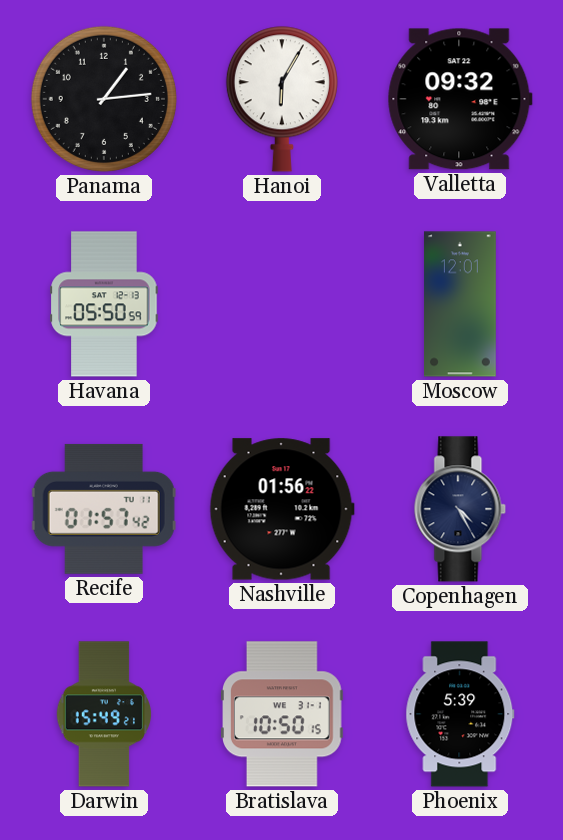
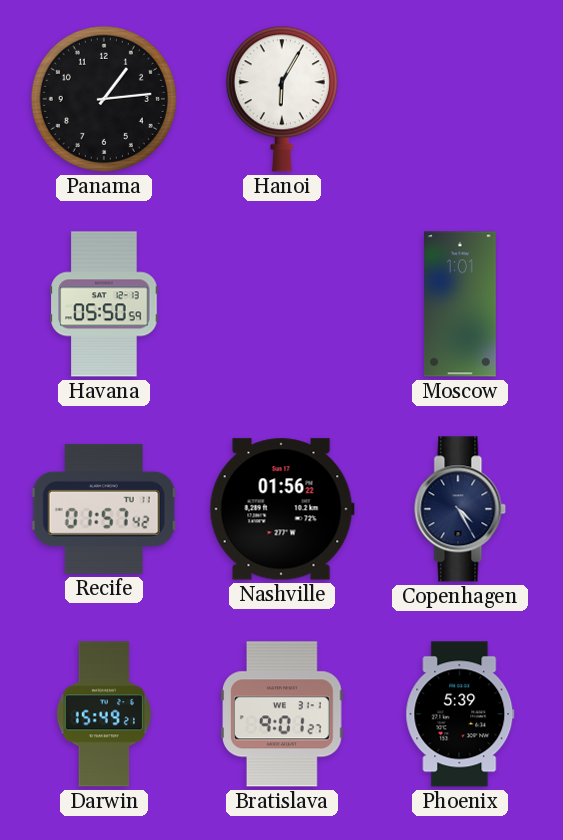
Valletta: 09:32 -> none
Moscow: 12:01 -> 1:01
Bratislava: 10:50 -> 9:01
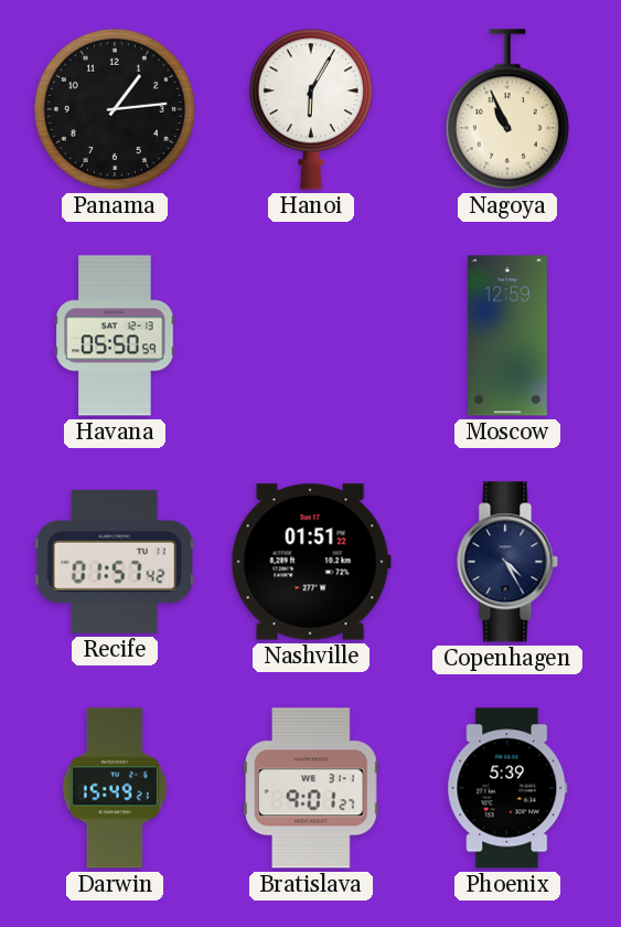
Nagoya: none -> 10:56
Moscow: 1:01 -> 12:59
Nashville: 01:56 -> 01:51
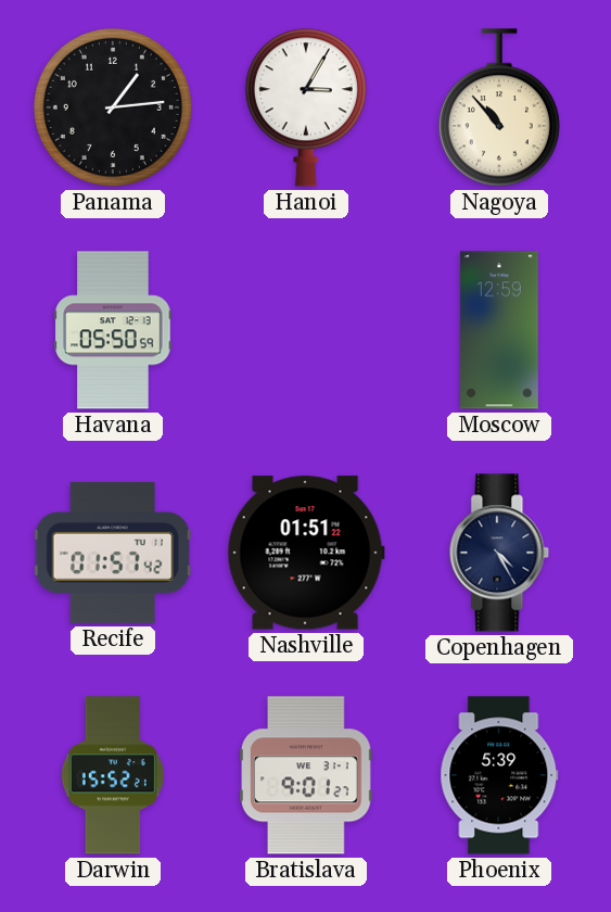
Hanoi: 6:05 -> 3:05
Nagoya: 10:56 -> 10:53
Darwin: 15:49 -> 15:52
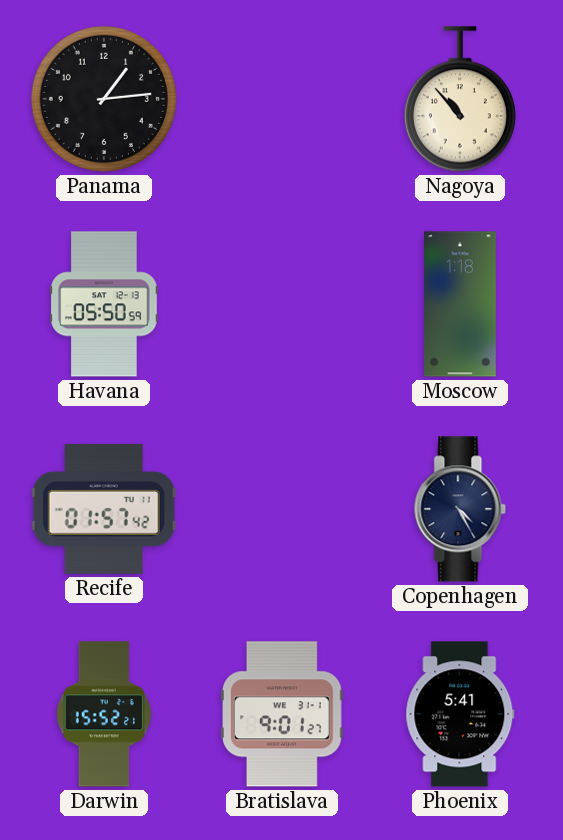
Hanoi: 3:05 -> none
Moscow: 12:59 -> 1:18
Nashville: 01:51 -> none
Phoenix: 5:39 -> 5:41
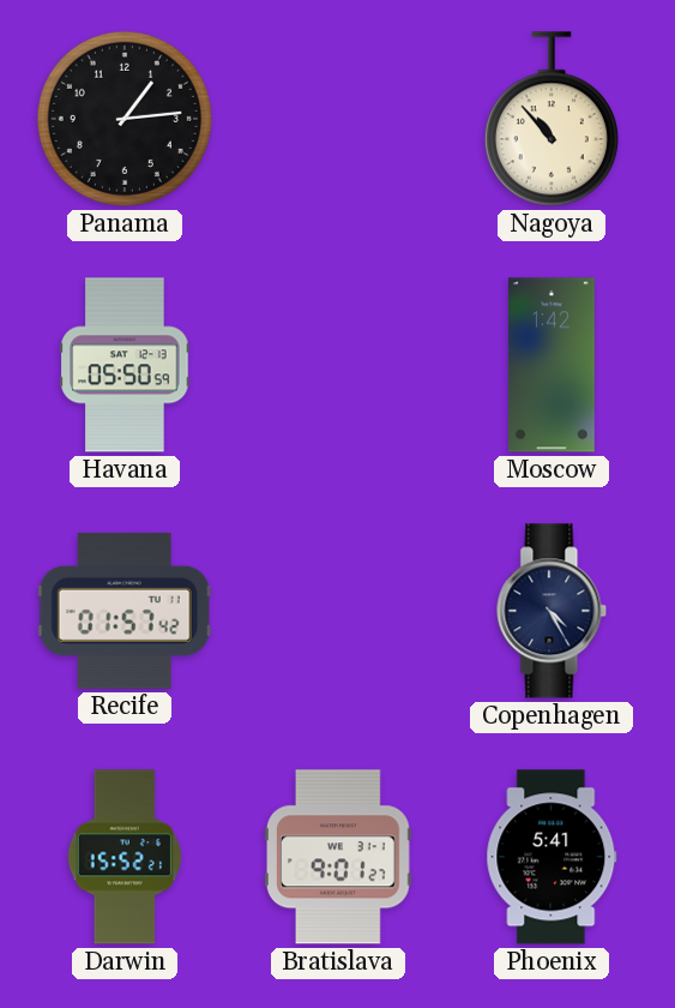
Moscow: 1:18 -> 1:42
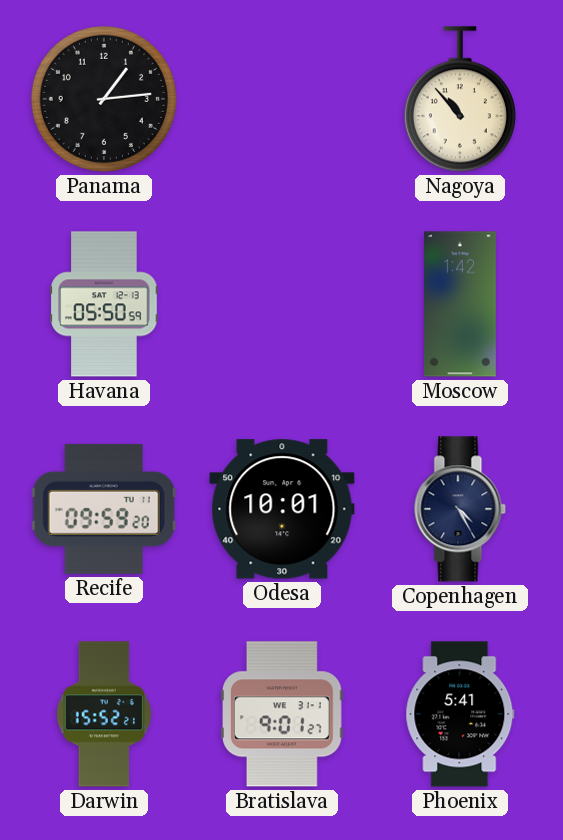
Recife: 01:57 -> 09:59
Odesa: none -> 10:01
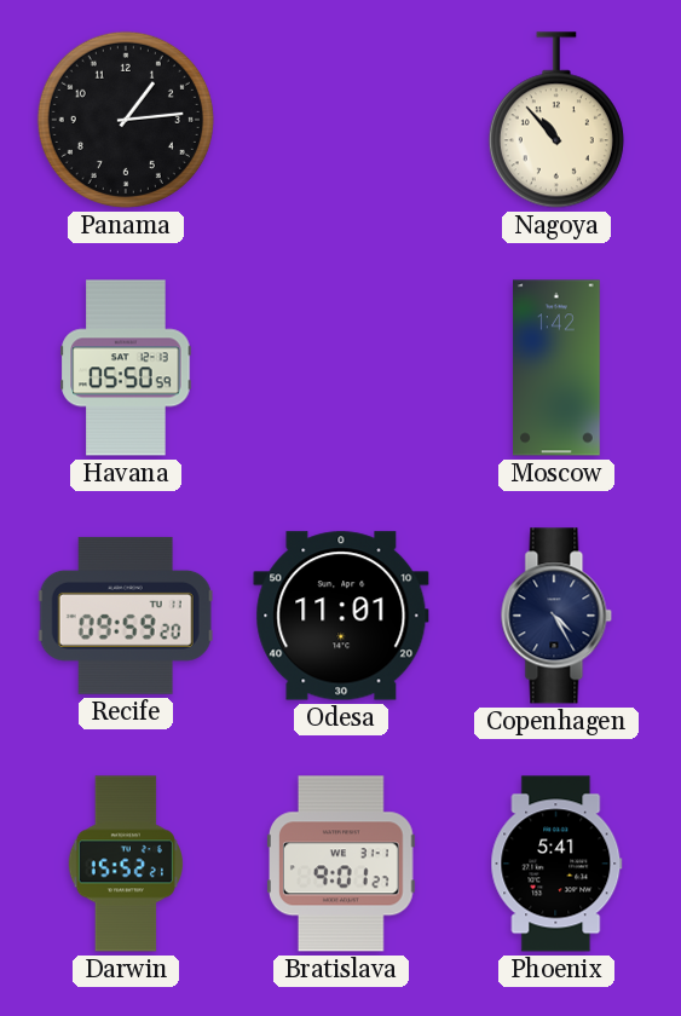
Odesa: 10:01 -> 11:01
